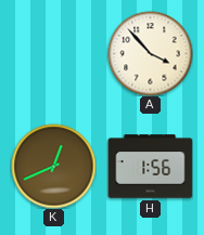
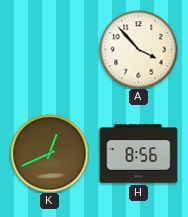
H: 1:56 -> 8:56
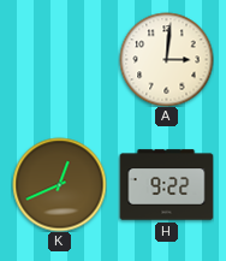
A: 3:53 -> 3:01
H: 8:56 -> 9:22
